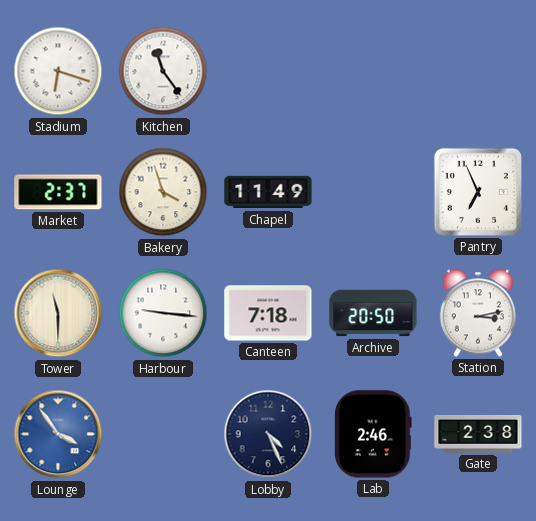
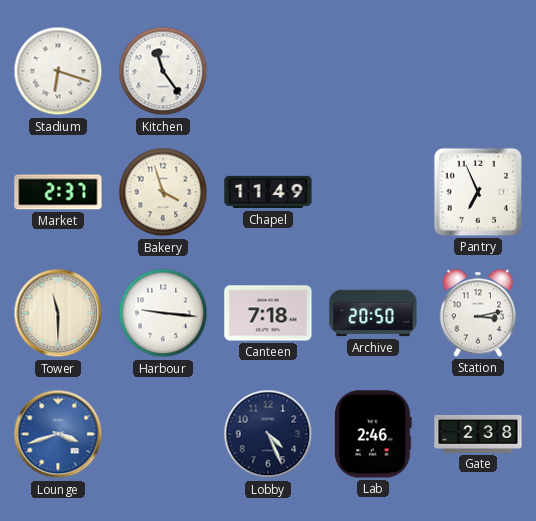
Lounge: 3:54 -> 3:42
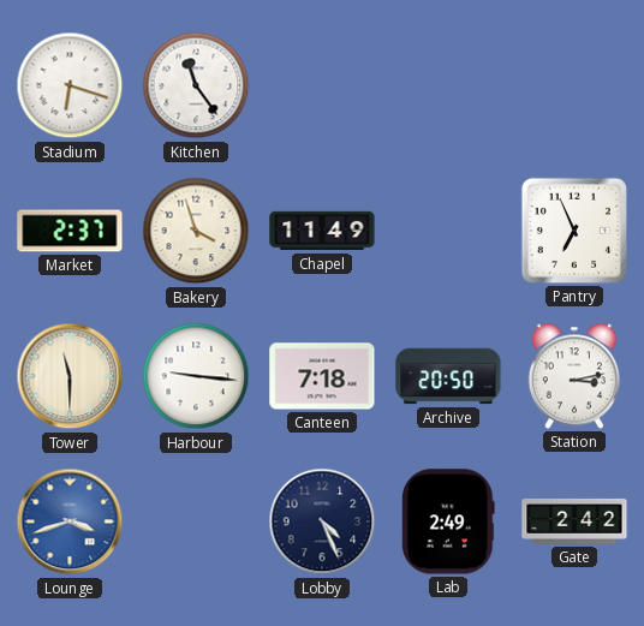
Lab: 2:46 -> 2:49
Gate: 2:38 -> 2:42
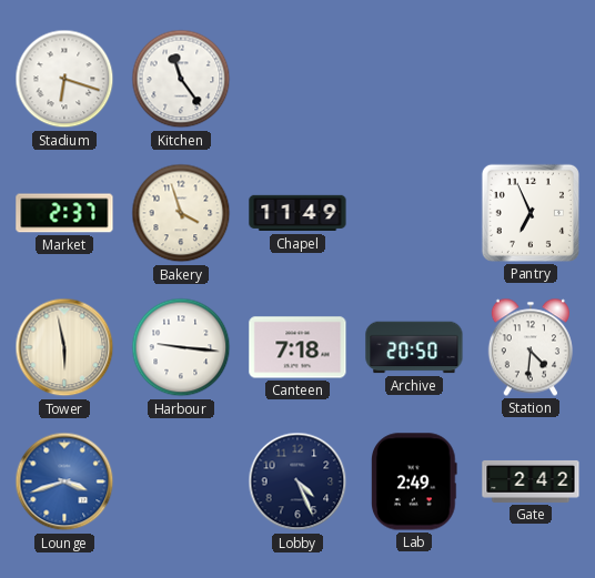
Tower: 11:30 -> 5:58
Station: 3:13 -> 4:31
